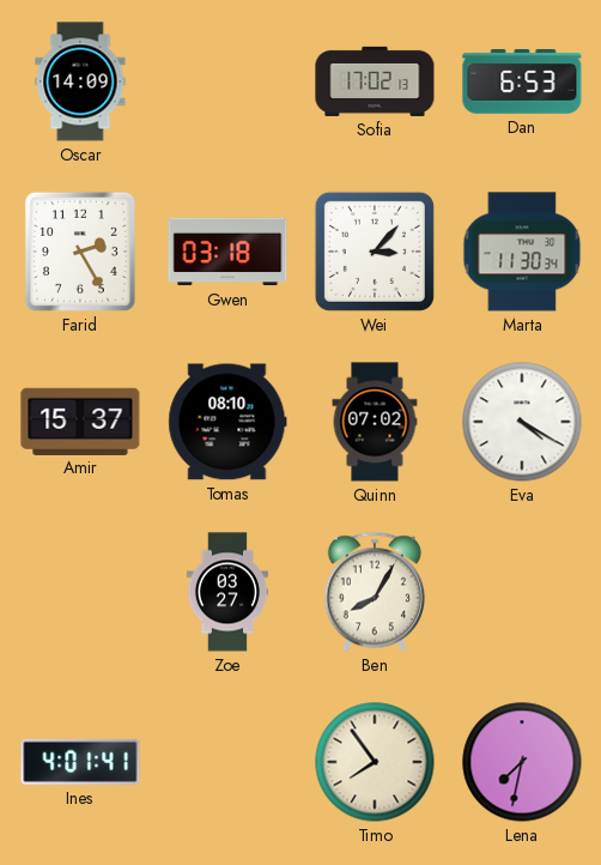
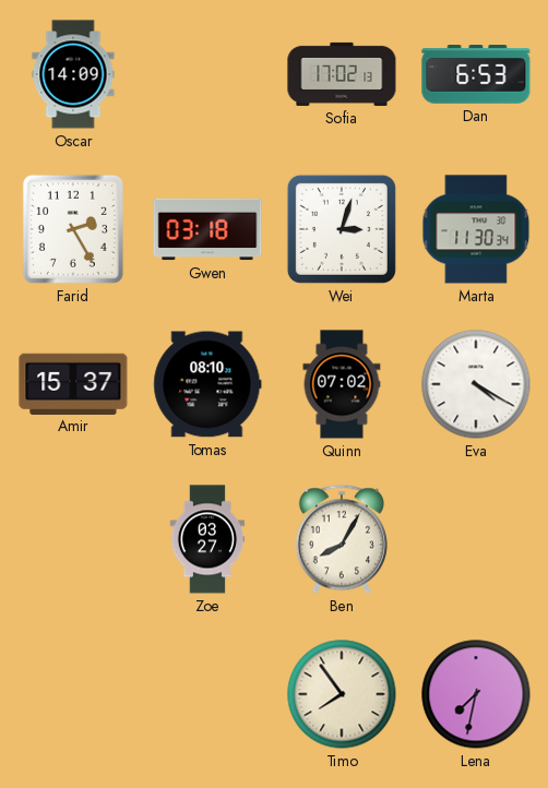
Wei: 3:07 -> 3:03
Ines: 4:01 -> none
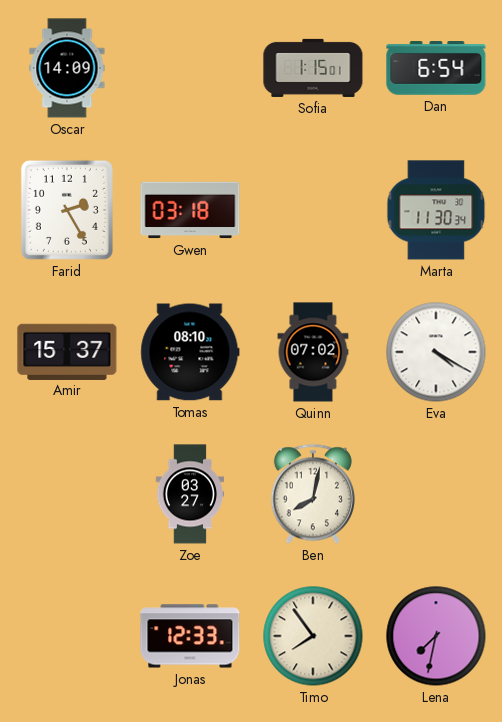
Sofia: 17:02 -> 1:15
Dan: 6:53 -> 6:54
Wei: 3:03 -> none
Ben: 8:05 -> 8:02
Jonas: none -> 12:33
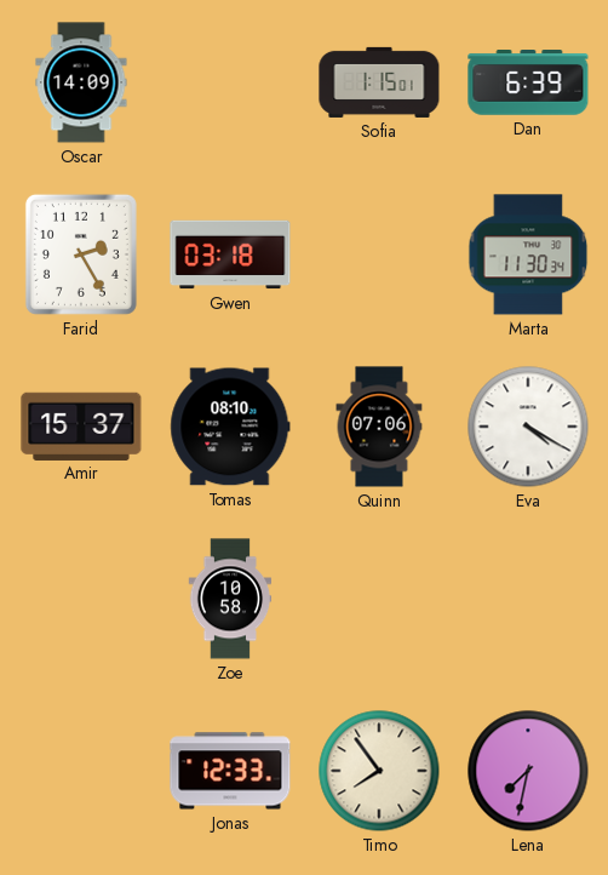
Dan: 6:54 -> 6:39
Quinn: 07:02 -> 07:06
Zoe: 03:27 -> 10:58
Ben: 8:02 -> none
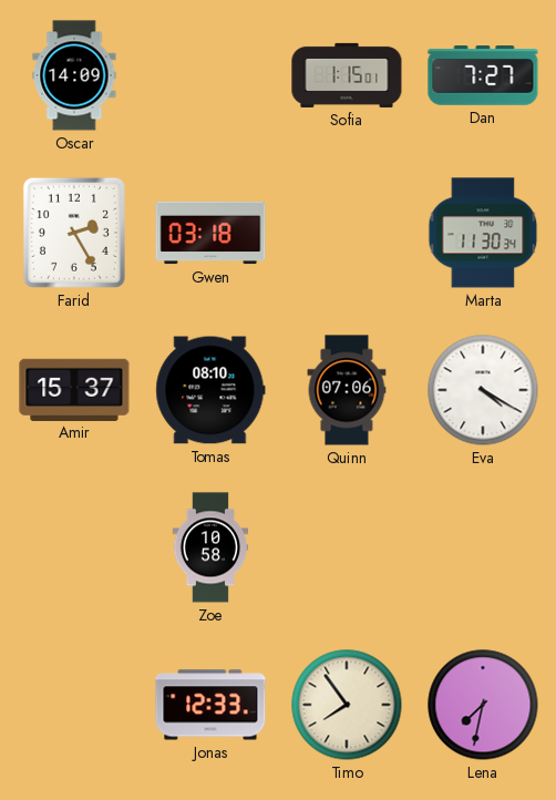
Dan: 6:39 -> 7:27
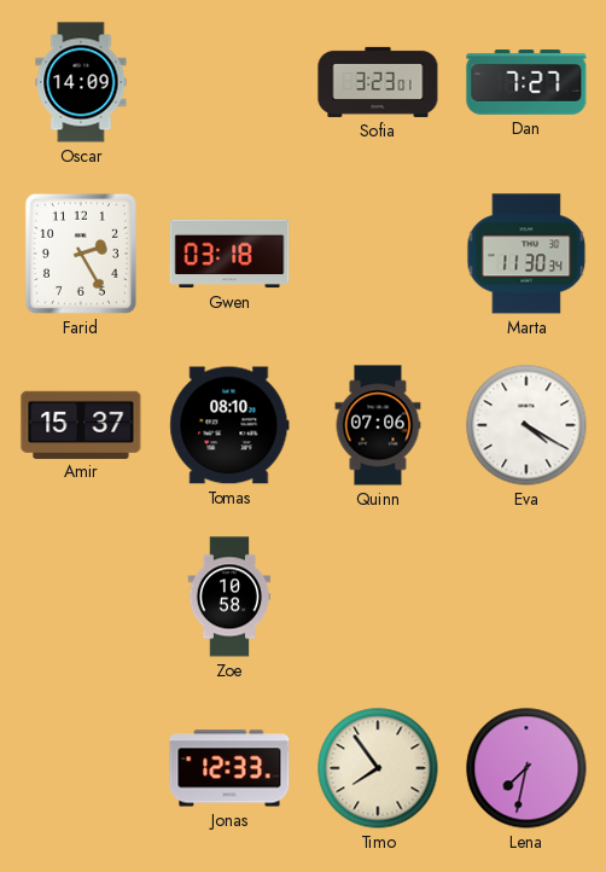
Sofia: 1:15 -> 3:23
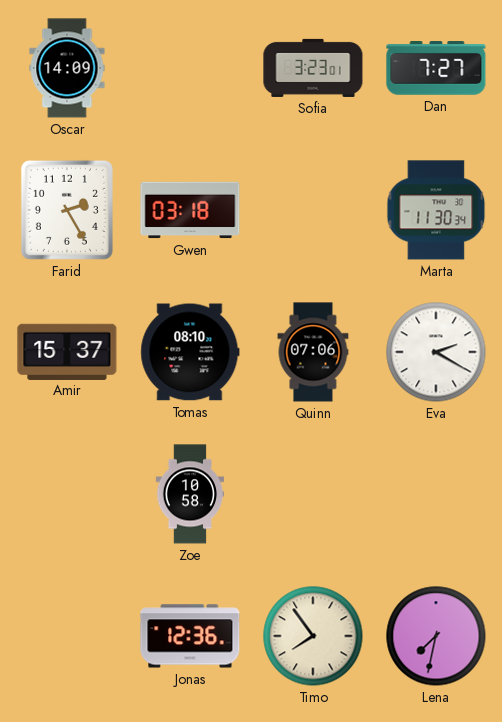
Eva: 4:20 -> 2:20
Jonas: 12:33 -> 12:36
